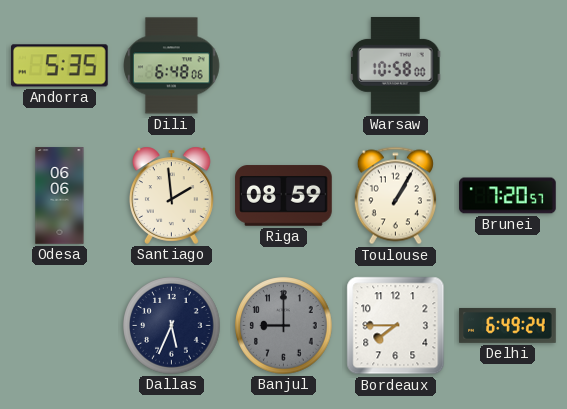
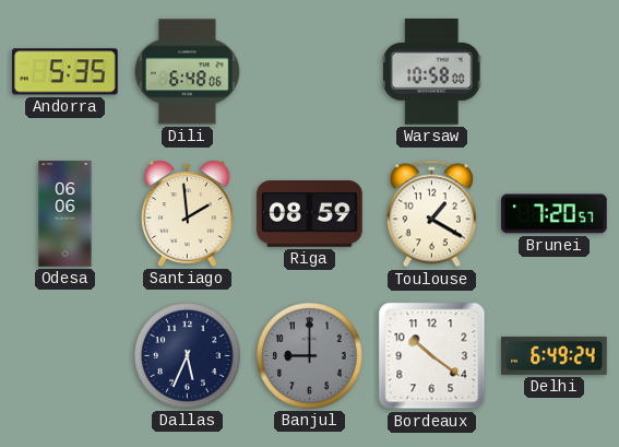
Toulouse: 1:05 -> 1:20
Bordeaux: 7:45 -> 10:21
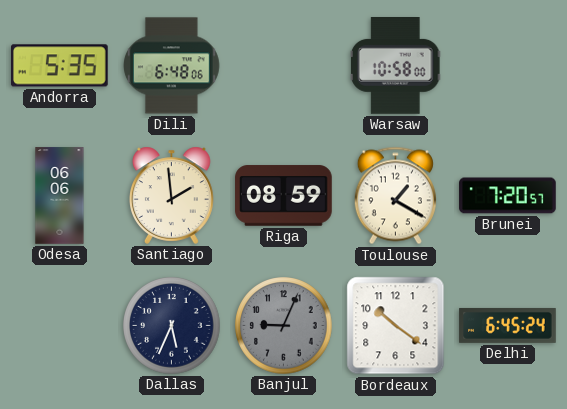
Banjul: 9:00 -> 9:04
Delhi: 6:49 -> 6:45
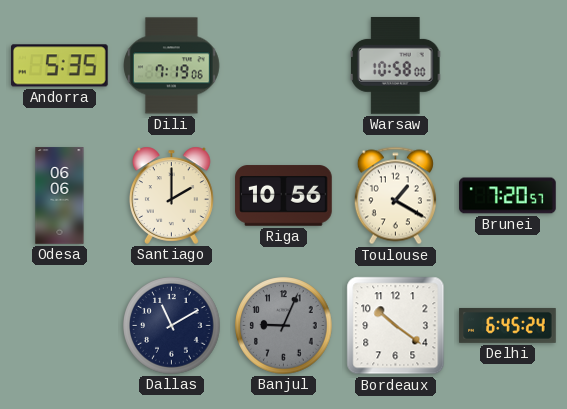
Dili: 6:48 -> 7:19
Santiago: 1:59 -> 2:00
Riga: 08:59 -> 10:56
Dallas: 5:34 -> 11:10
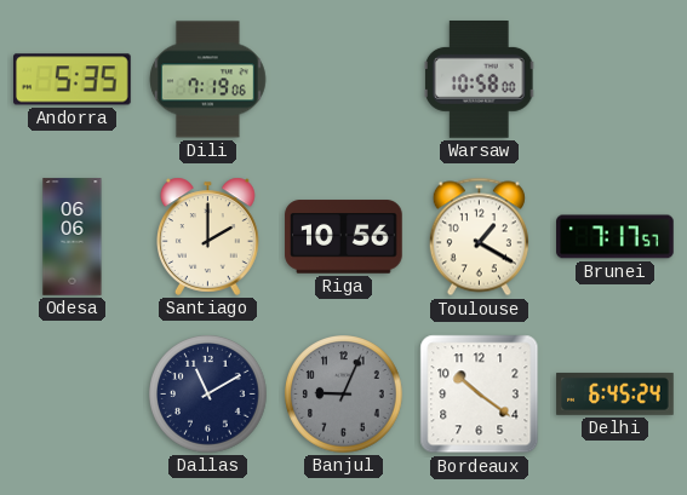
Brunei: 7:20 -> 7:17
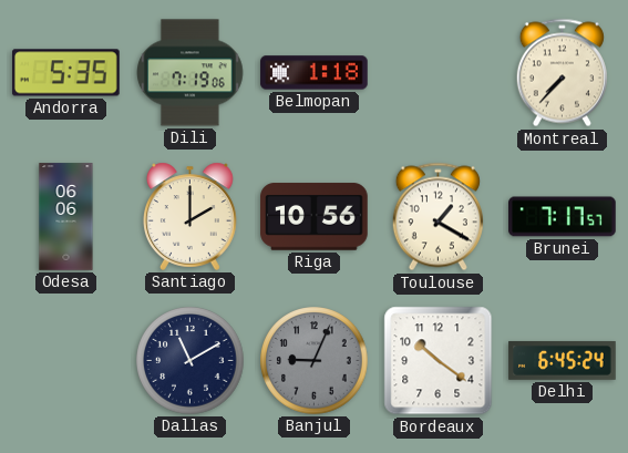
Belmopan: none -> 1:18
Warsaw: 10:58 -> none
Montreal: none -> 7:37
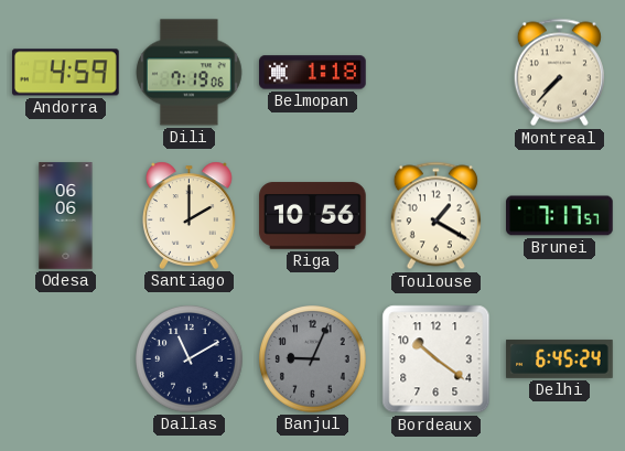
Andorra: 5:35 -> 4:59
